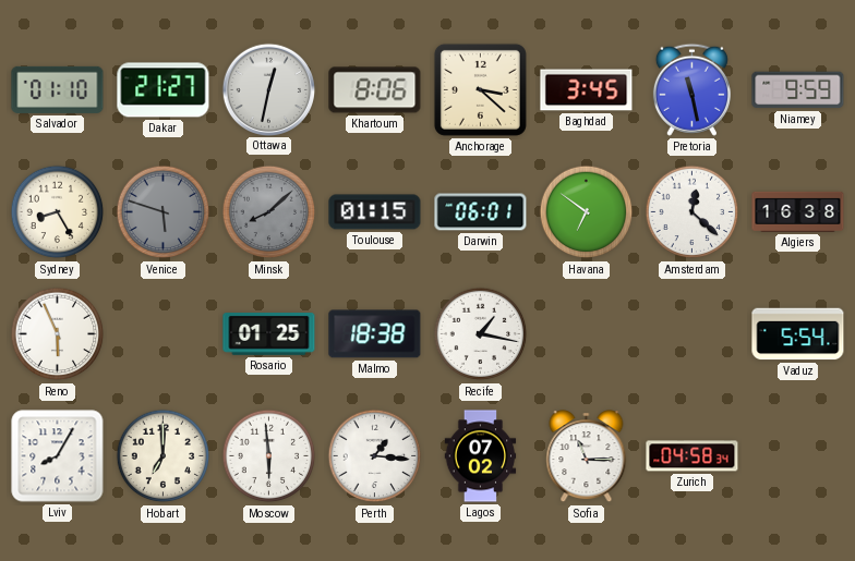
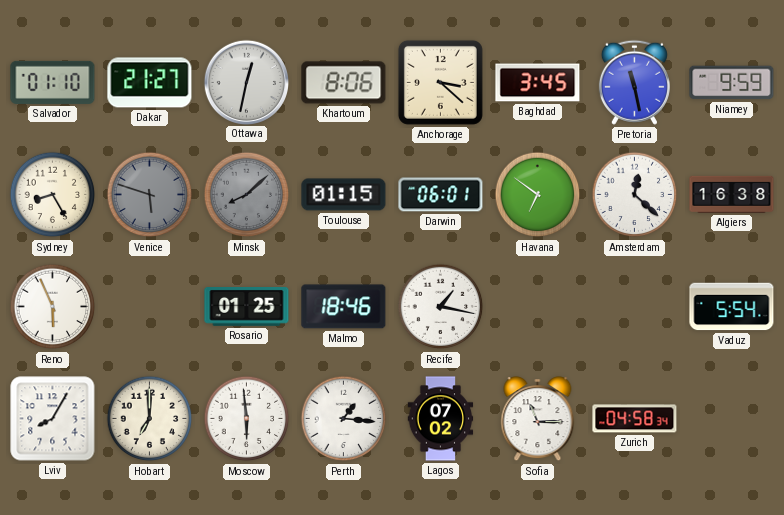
Malmo: 18:38 -> 18:46
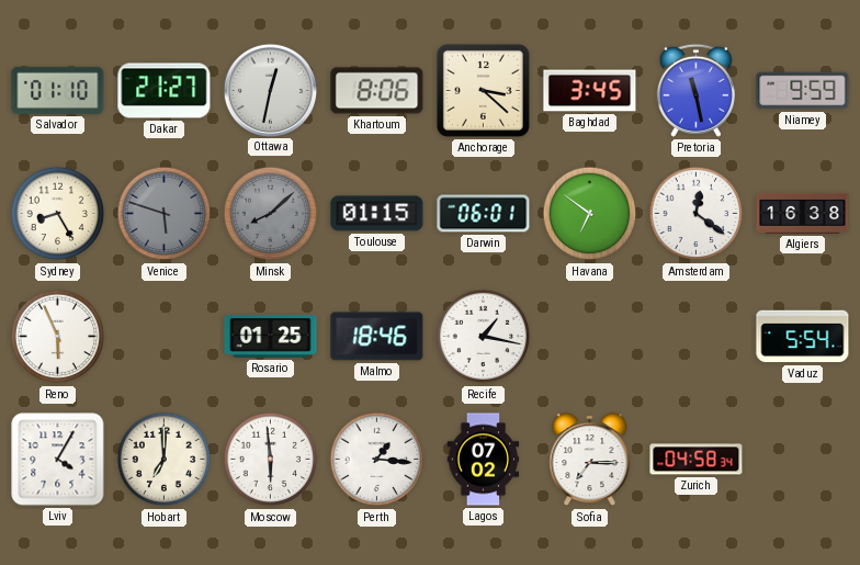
Amsterdam: 12:22 -> 12:21
Lviv: 8:05 -> 4:05
Sofia: 11:15 -> 7:15
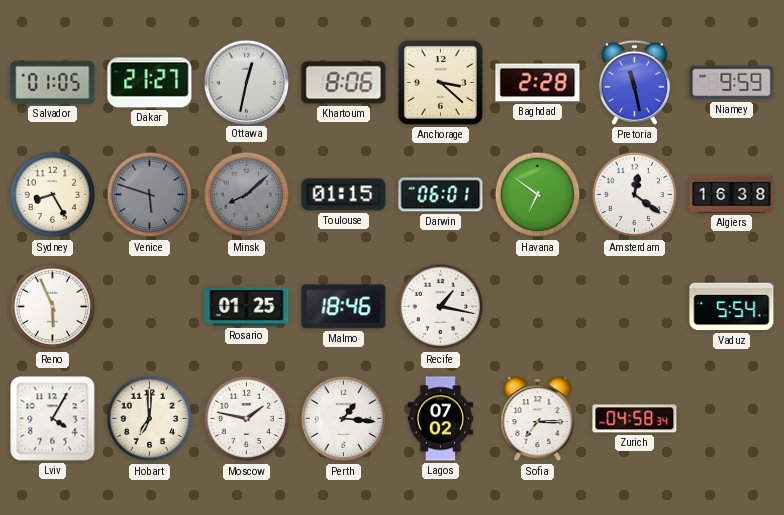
Salvador: 01:10 -> 01:05
Baghdad: 3:45 -> 2:28
Moscow: 5:59 -> 1:47
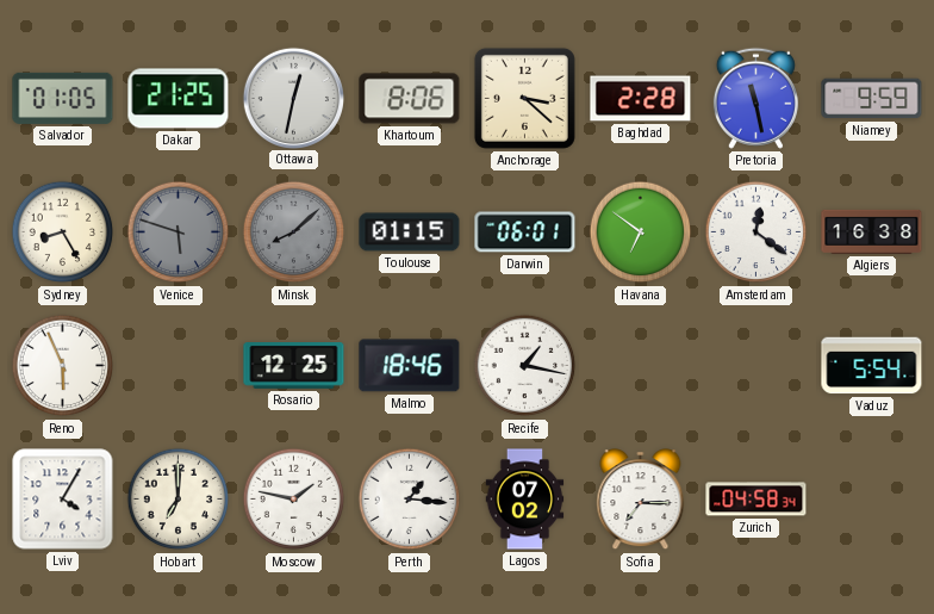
Dakar: 21:27 -> 21:25
Rosario: 01:25 -> 12:25
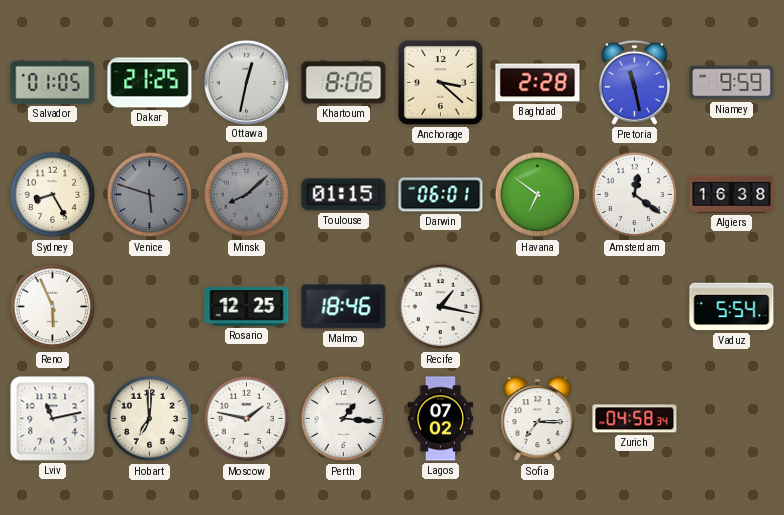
Lviv: 4:05 -> 11:13
